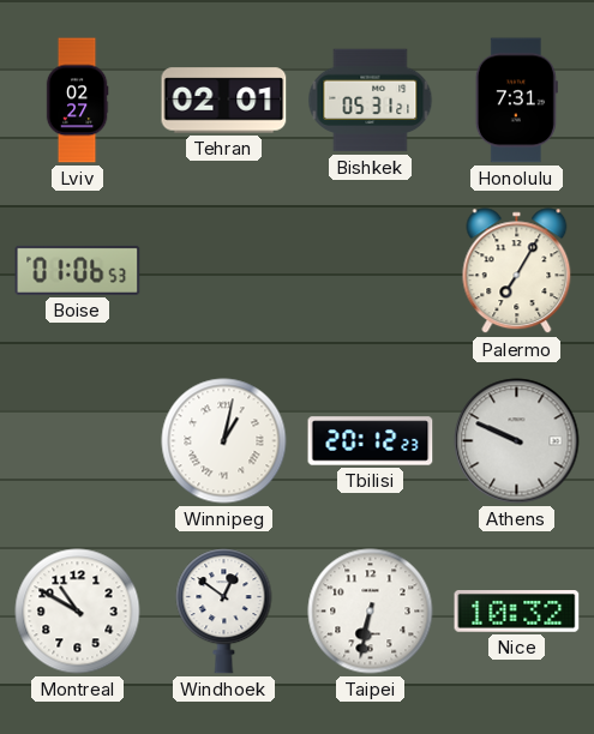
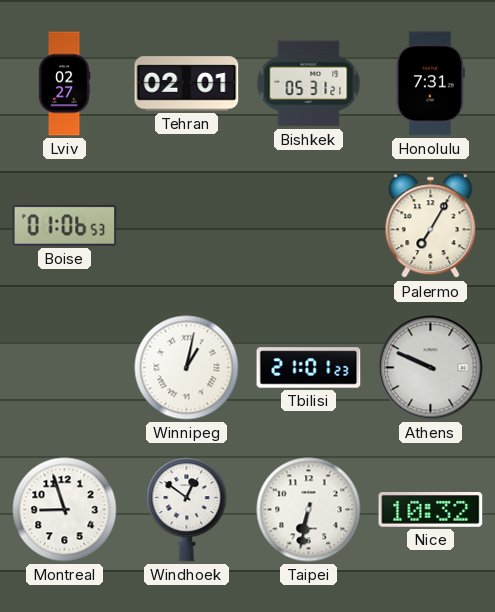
Tbilisi: 20:12 -> 21:01
Montreal: 10:50 -> 8:57
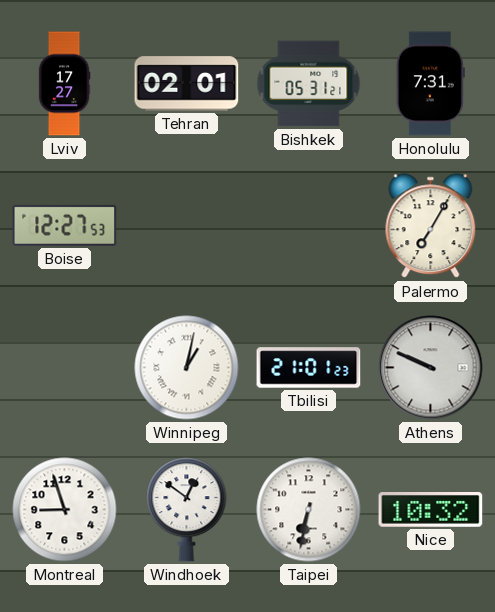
Lviv: 02:27 -> 17:27
Boise: 01:06 -> 12:27
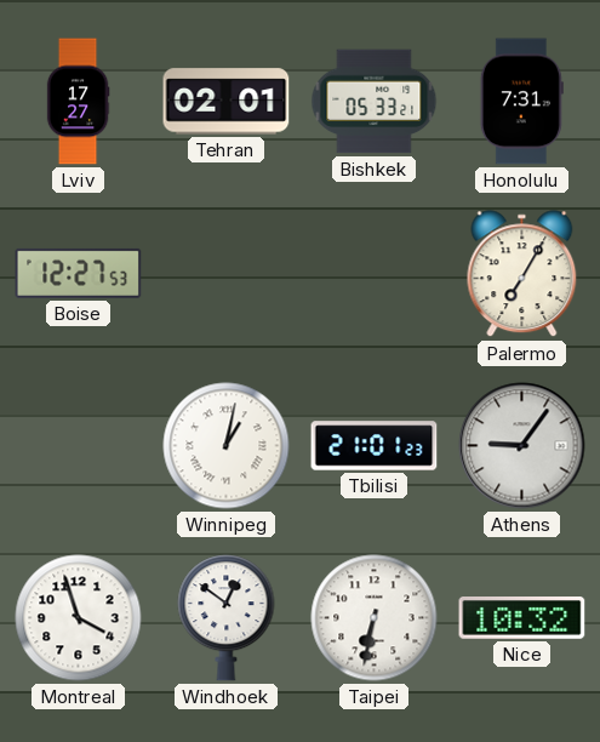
Bishkek: 05:31 -> 05:33
Athens: 9:49 -> 9:06
Montreal: 8:57 -> 3:57
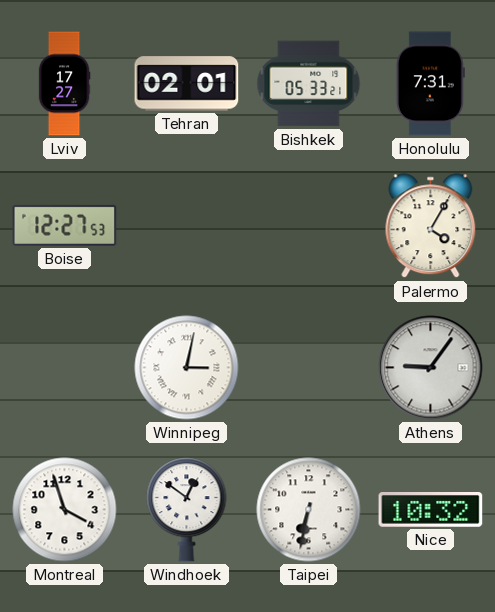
Palermo: 7:05 -> 4:05
Winnipeg: 1:02 -> 3:02
Tbilisi: 21:01 -> none
